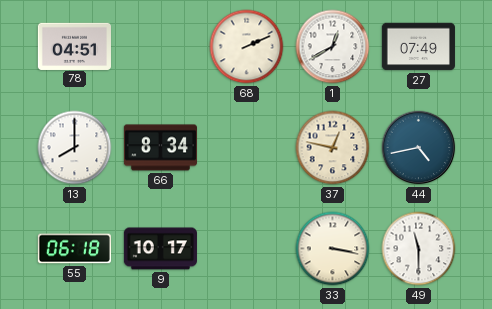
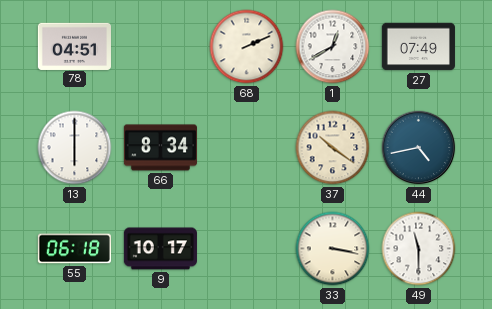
13: 8:00 -> 6:00
37: 12:47 -> 10:21
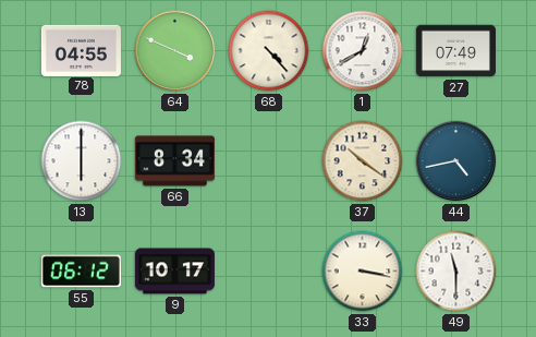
78: 04:51 -> 04:55
64: none -> 3:49
68: 2:11 -> 4:23
55: 06:18 -> 06:12
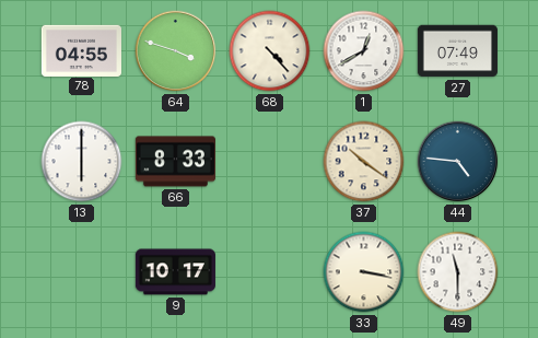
64: 3:49 -> 3:48
66: 8:34 -> 8:33
44: 4:43 -> 4:46
55: 06:12 -> none
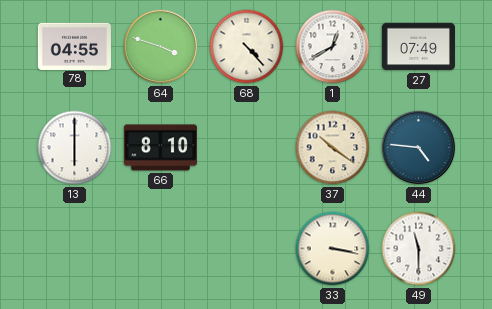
66: 8:33 -> 8:10
9: 10:17 -> none
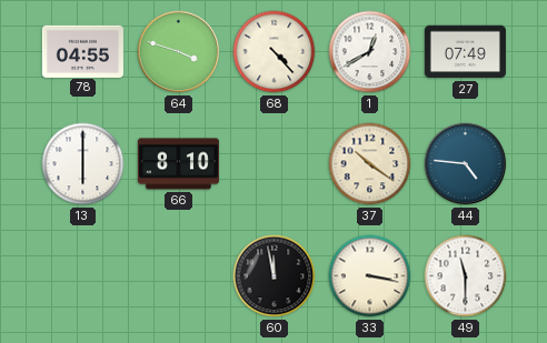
60: none -> 11:58
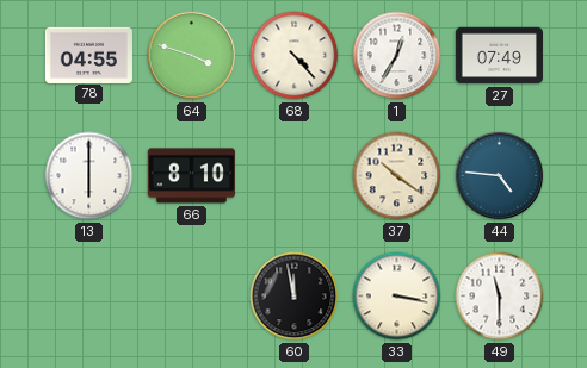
1: 12:40 -> 12:35
